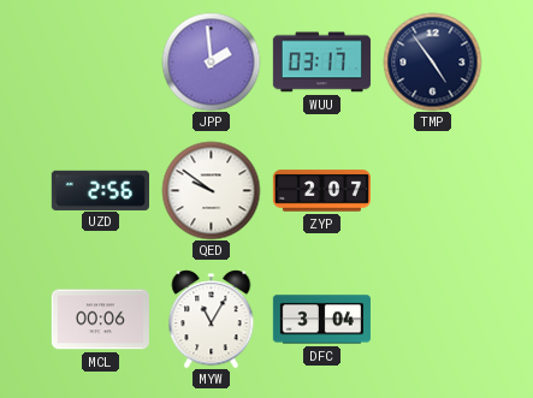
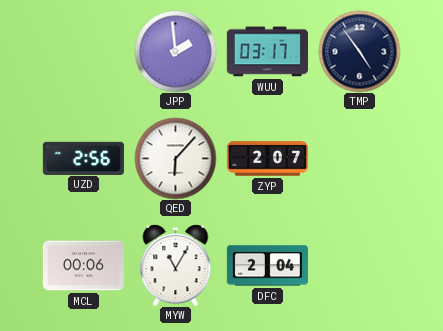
QED: 9:51 -> 6:07
DFC: 3:04 -> 2:04
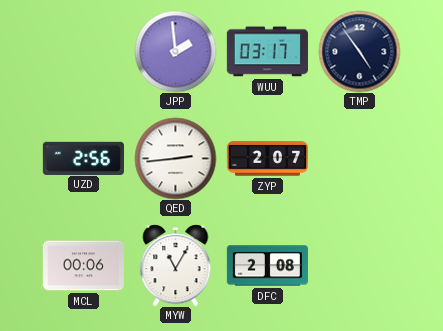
QED: 6:07 -> 2:44
DFC: 2:04 -> 2:08
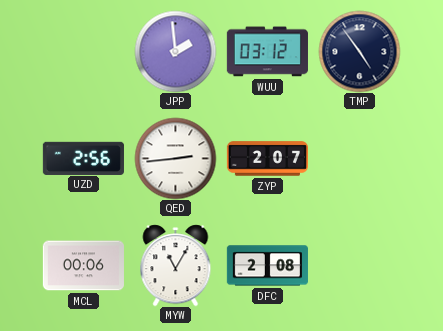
WUU: 03:17 -> 03:12
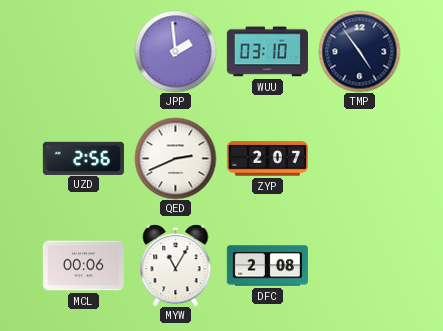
WUU: 03:12 -> 03:10
QED: 2:44 -> 2:41
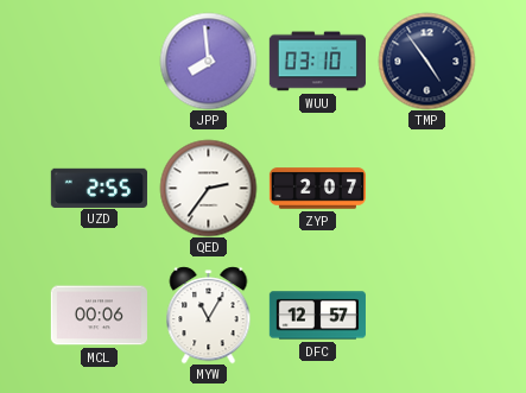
JPP: 1:59 -> 7:59
UZD: 2:56 -> 2:55
QED: 2:41 -> 2:36
DFC: 2:08 -> 12:57
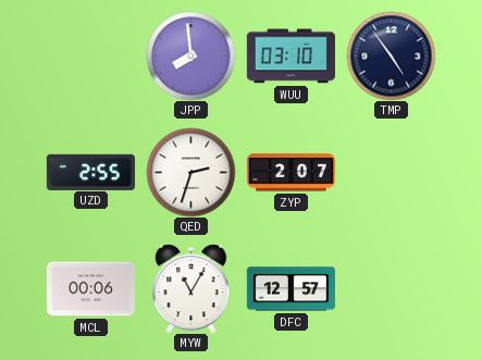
QED: 2:36 -> 2:33
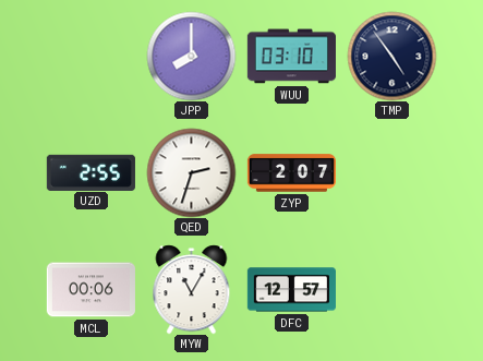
JPP: 7:59 -> 8:00
